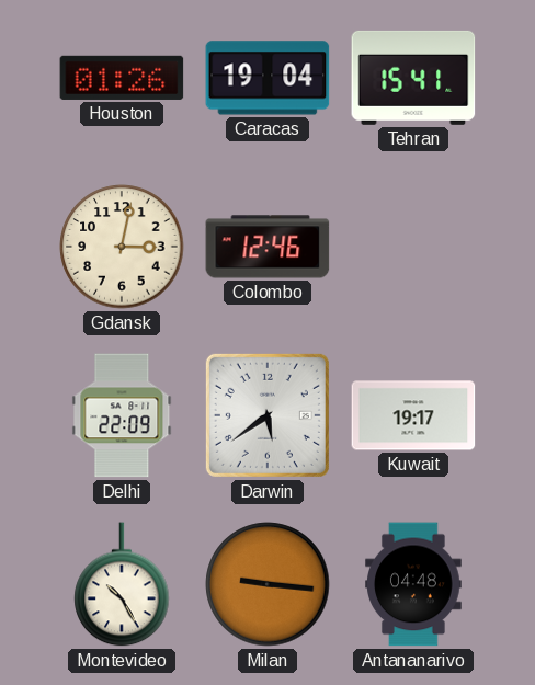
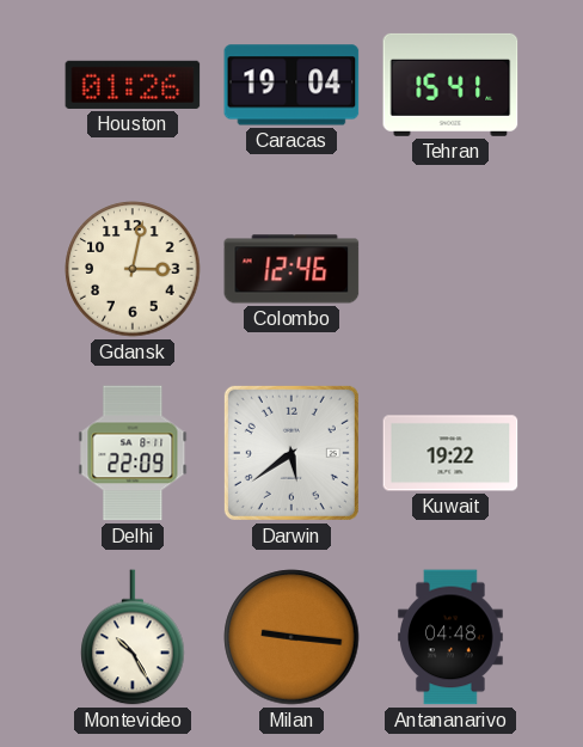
Kuwait: 19:17 -> 19:22
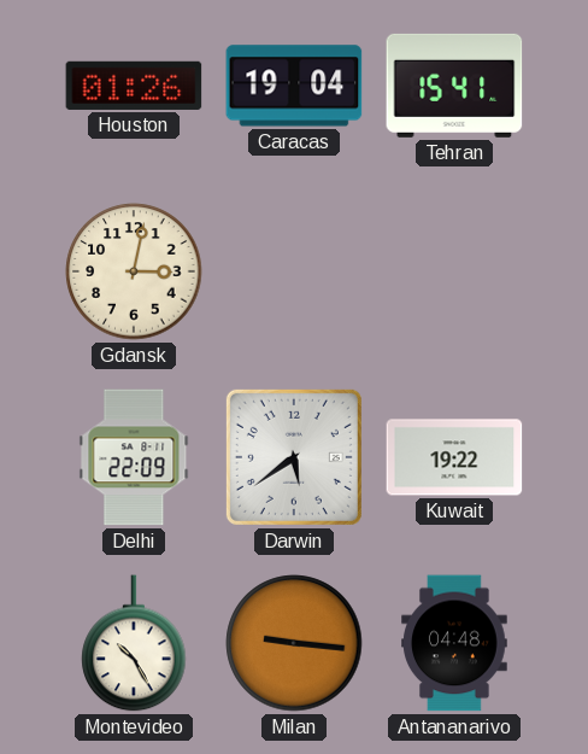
Colombo: 12:46 -> none
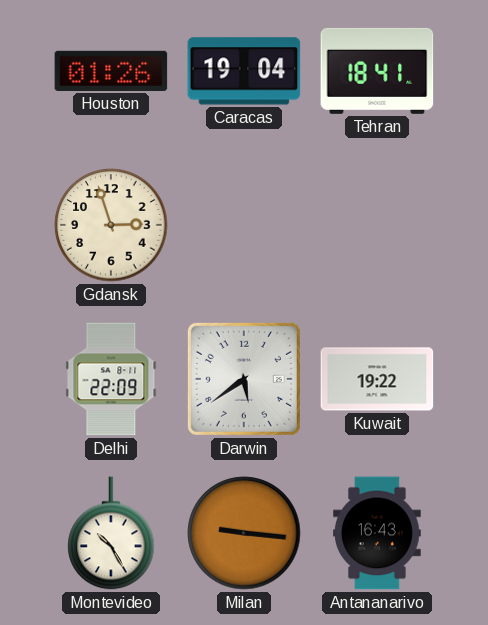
Tehran: 15:41 -> 18:41
Gdansk: 3:02 -> 2:57
Antananarivo: 04:48 -> 16:43
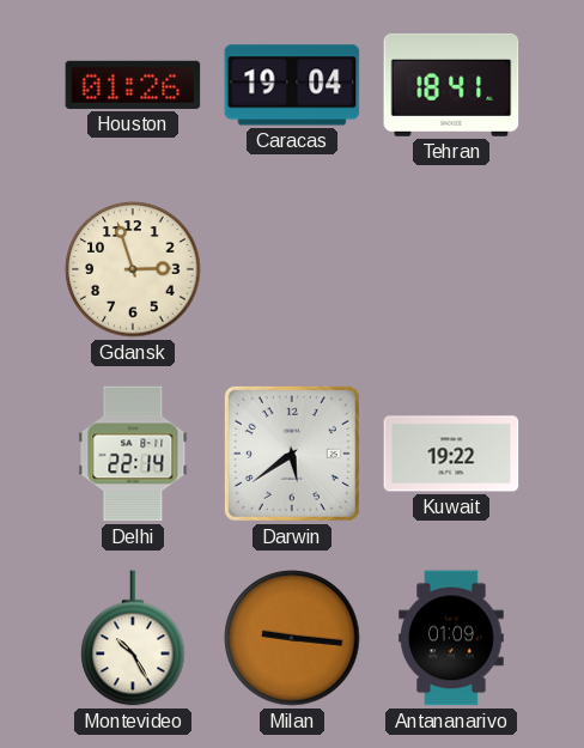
Delhi: 22:09 -> 22:14
Antananarivo: 16:43 -> 01:09
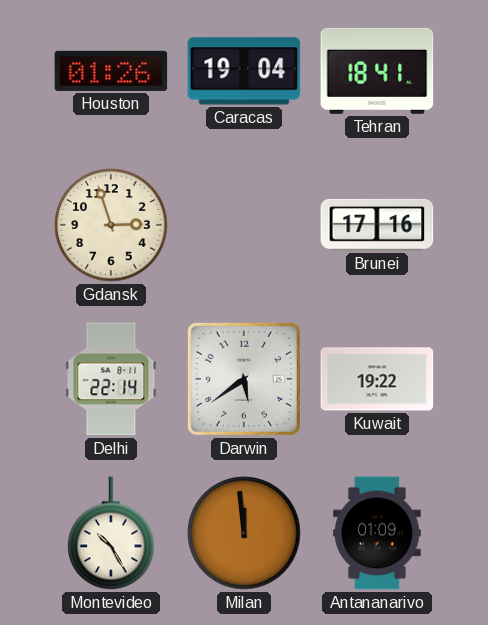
Brunei: none -> 17:16
Milan: 9:16 -> 11:59
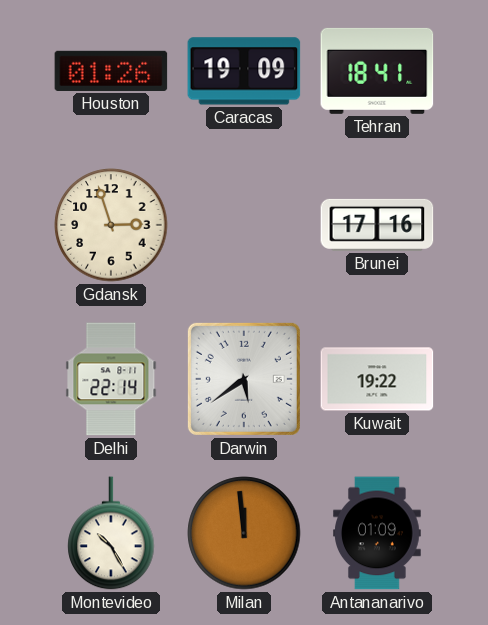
Caracas: 19:04 -> 19:09
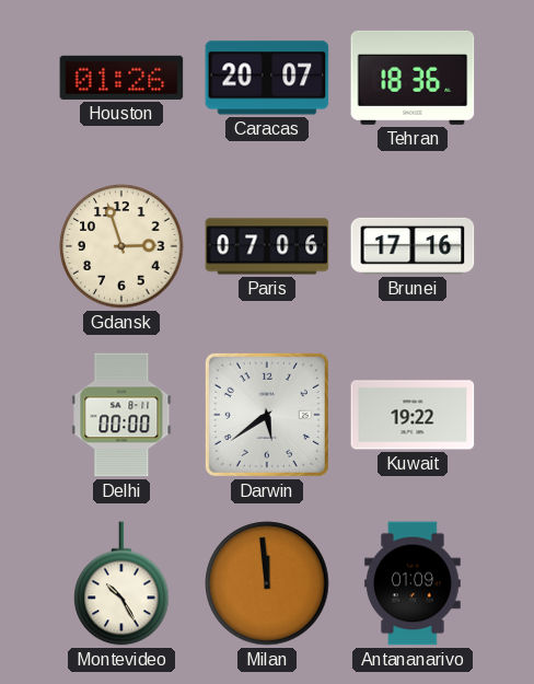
Caracas: 19:09 -> 20:07
Tehran: 18:41 -> 18:36
Paris: none -> 07:06
Delhi: 22:14 -> 00:00
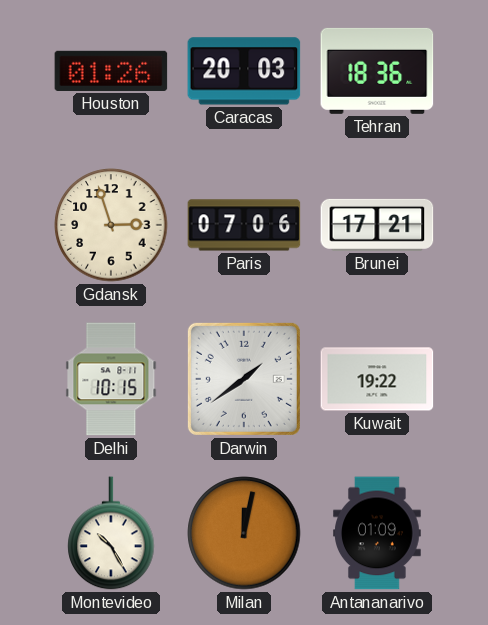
Caracas: 20:07 -> 20:03
Brunei: 17:16 -> 17:21
Delhi: 00:00 -> 10:15
Darwin: 5:39 -> 1:39
Milan: 11:59 -> 12:02
